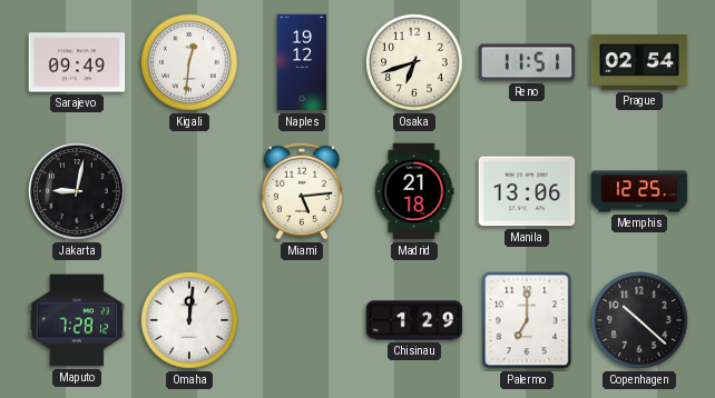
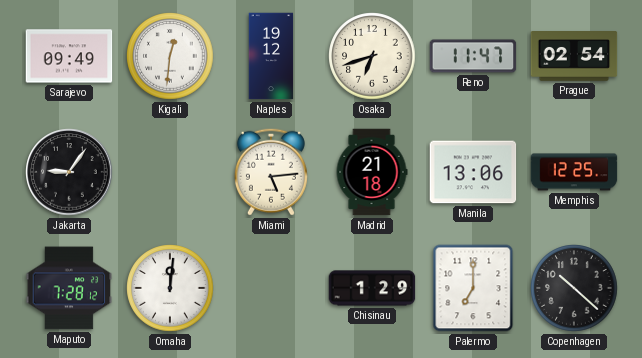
Reno: 11:51 -> 11:47
Jakarta: 9:02 -> 9:06
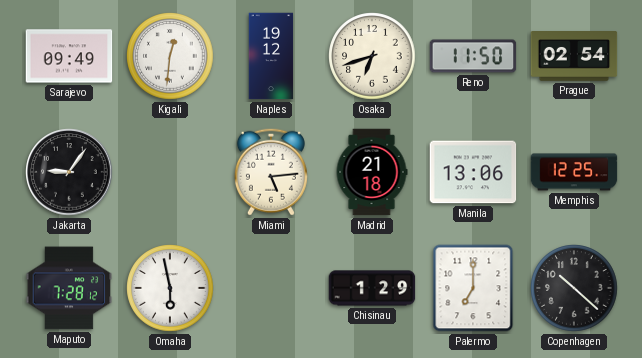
Reno: 11:47 -> 11:50
Omaha: 12:01 -> 5:58
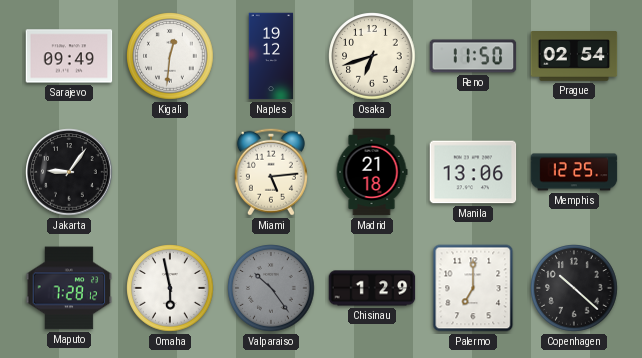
Valparaiso: none -> 10:24
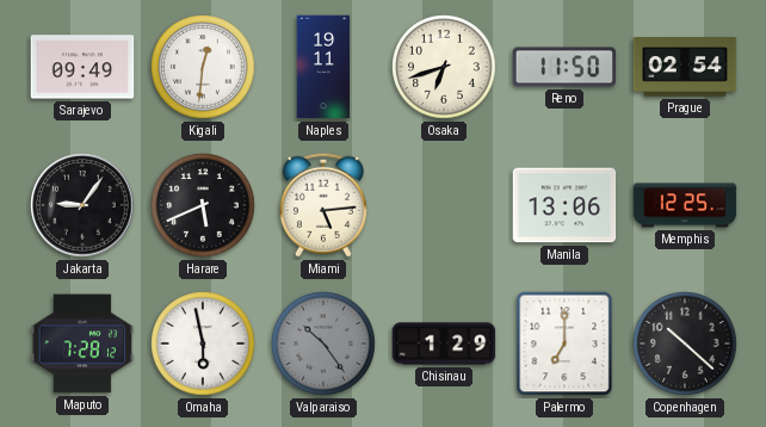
Naples: 19:12 -> 19:11
Harare: none -> 5:41
Madrid: 21:18 -> none
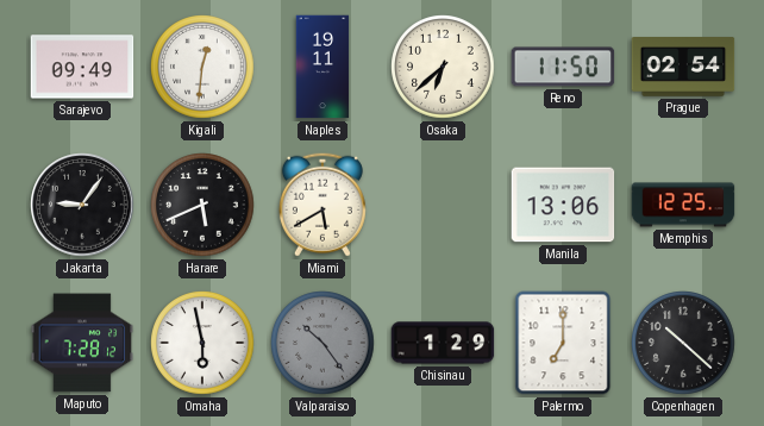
Osaka: 6:42 -> 6:38
Miami: 5:14 -> 5:40
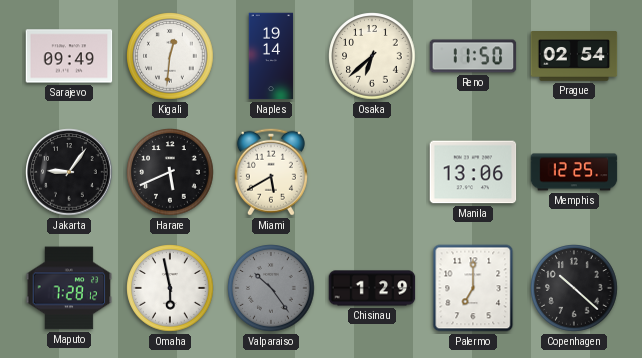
Naples: 19:11 -> 19:14
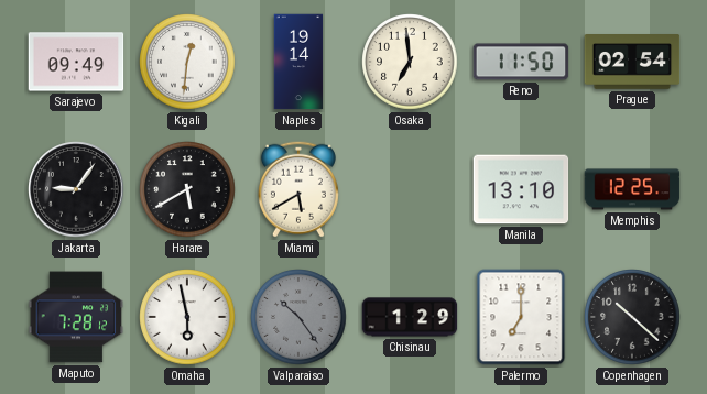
Osaka: 6:38 -> 6:59
Harare: 5:41 -> 5:40
Manila: 13:06 -> 13:10
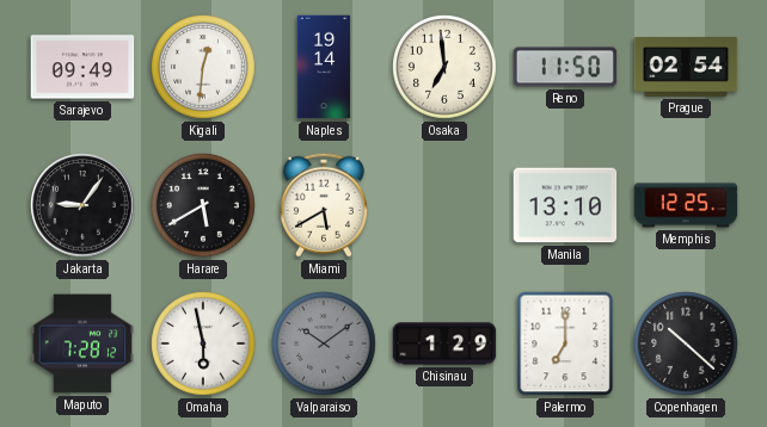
Valparaiso: 10:24 -> 10:09
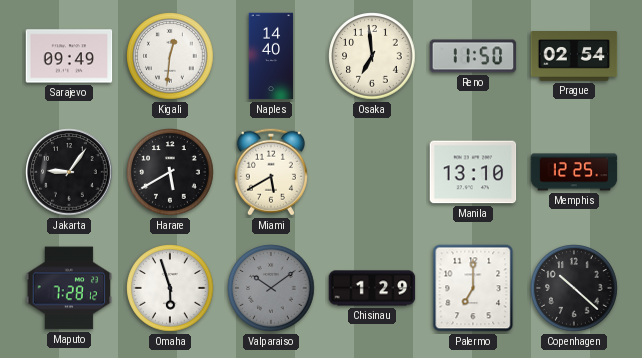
Naples: 19:14 -> 14:40
Omaha: 5:58 -> 5:57
